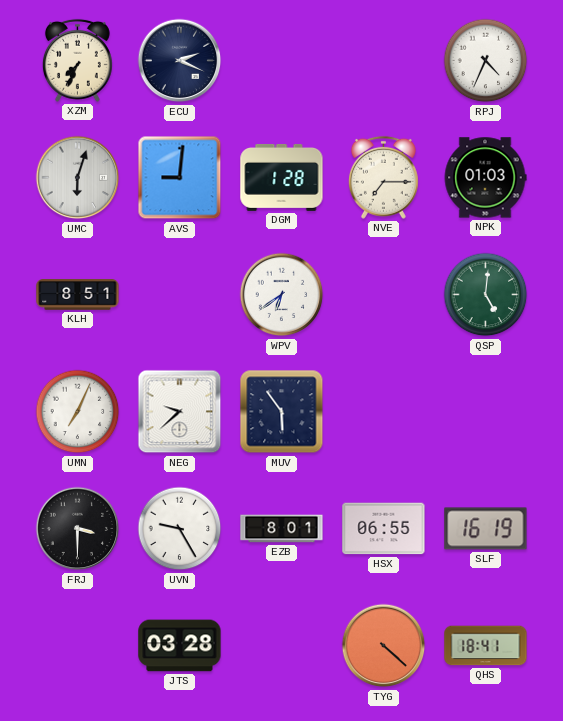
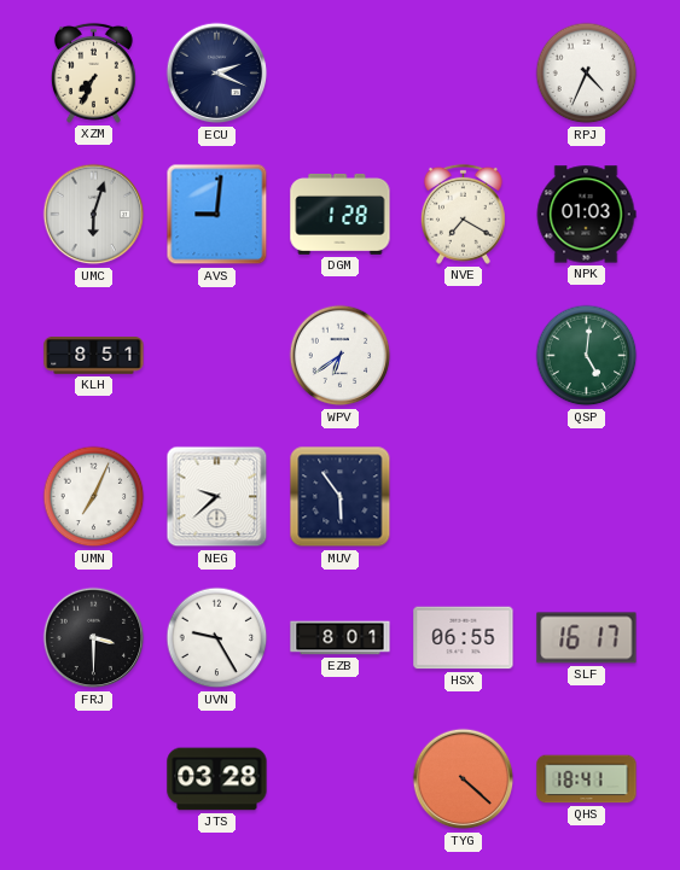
NVE: 7:15 -> 7:20
SLF: 16:19 -> 16:17
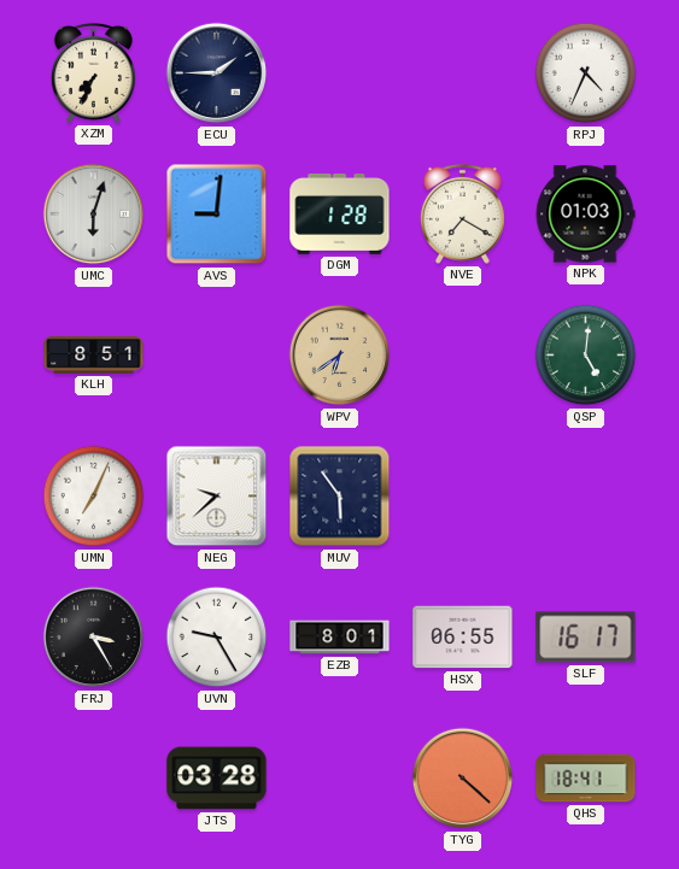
ECU: 2:19 -> 1:45
WPV dial: white -> champagne
FRJ: 3:30 -> 3:25
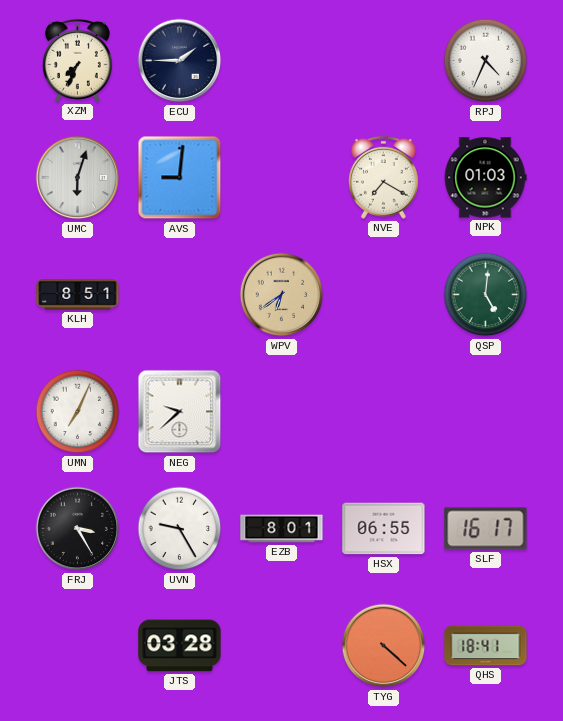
DGM: 1:28 -> none
MUV: 5:54 -> none
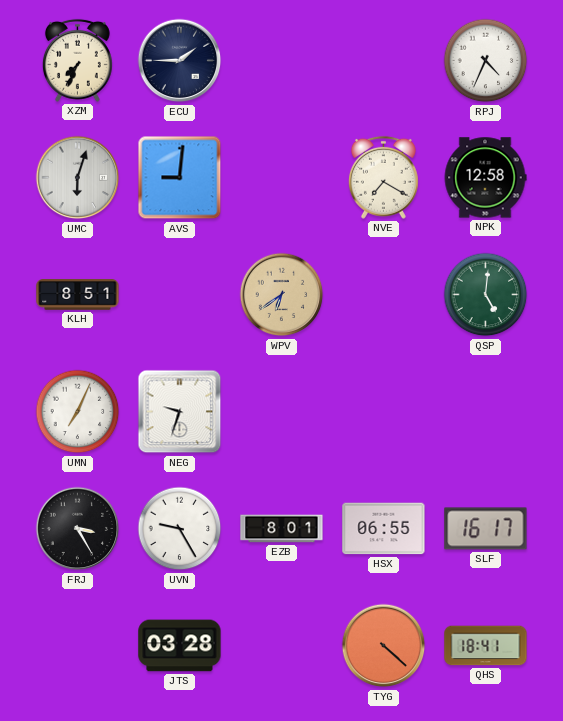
NPK: 01:03 -> 12:58
NEG: 9:38 -> 9:33
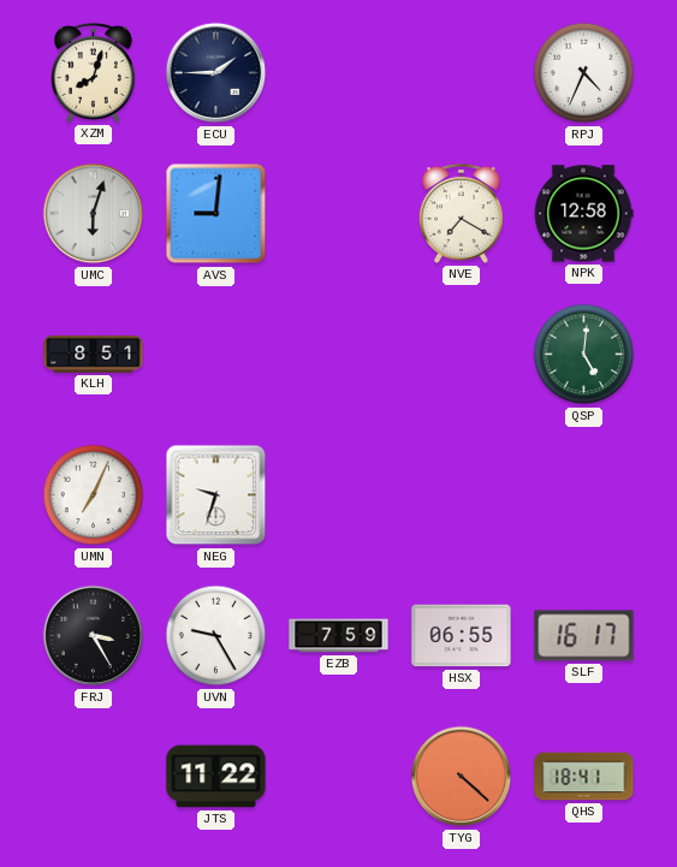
XZM: 7:34 -> 8:03
WPV: 6:39 -> none
EZB: 8:01 -> 7:59
JTS: 03:28 -> 11:22
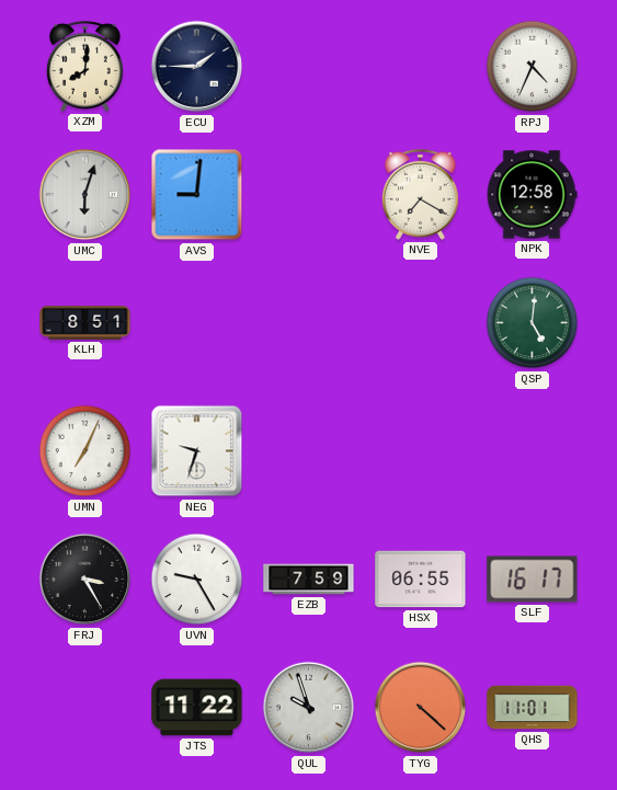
XZM: 8:03 -> 8:01
QUL: none -> 9:57
QHS: 18:41 -> 11:01
